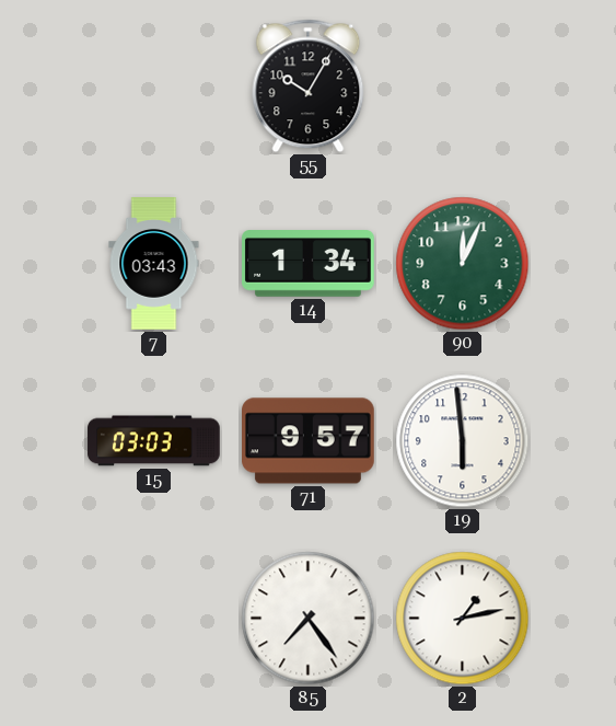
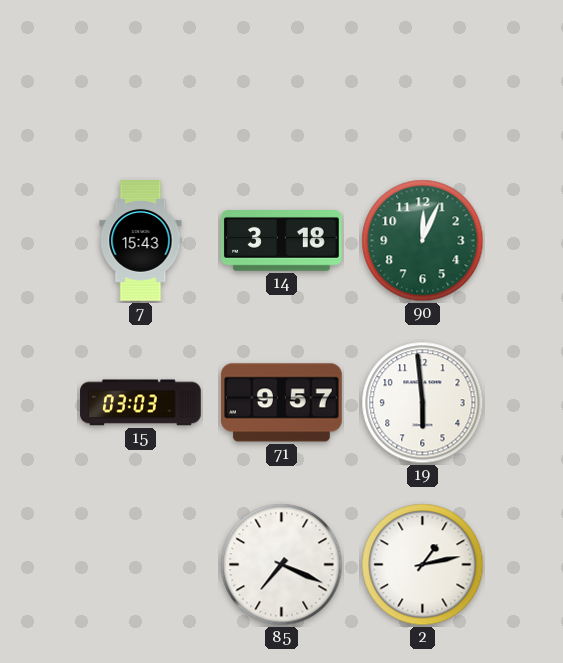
55: 10:05 -> none
7: 03:43 -> 15:43
14: 1:34 -> 3:18
85: 7:24 -> 7:19
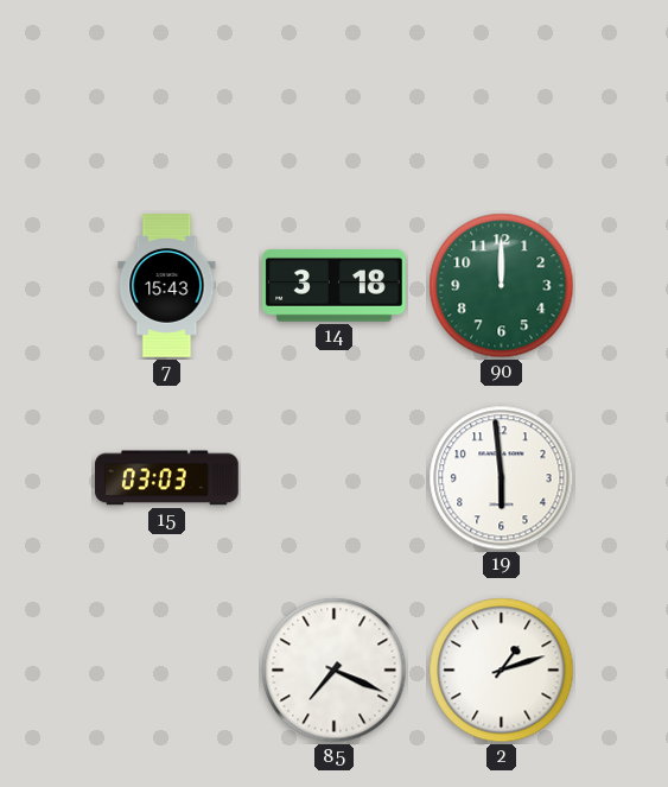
90: 12:04 -> 12:00
71: 9:57 -> none
2: 1:13 -> 1:12
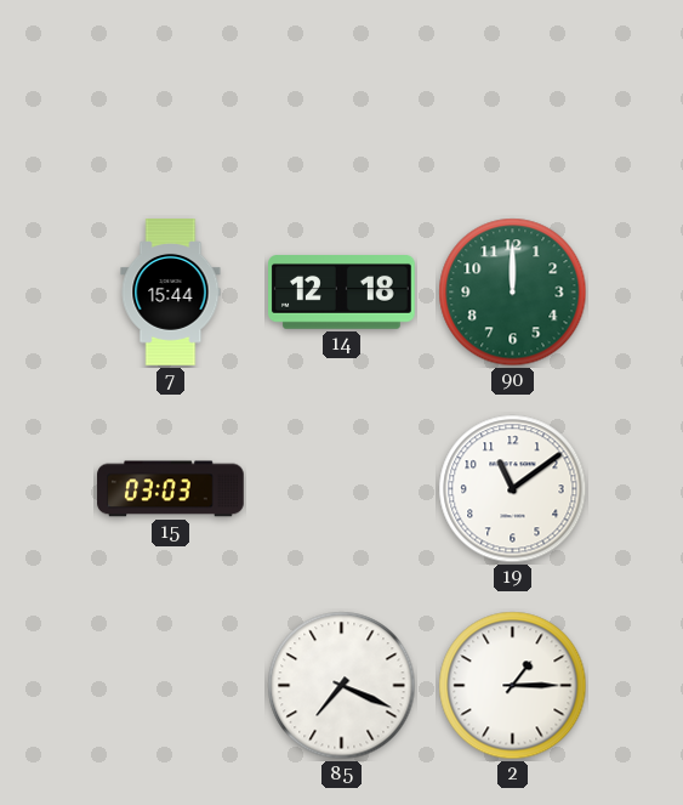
7: 15:43 -> 15:44
14: 3:18 -> 12:18
19: 5:59 -> 11:09
2: 1:12 -> 1:15
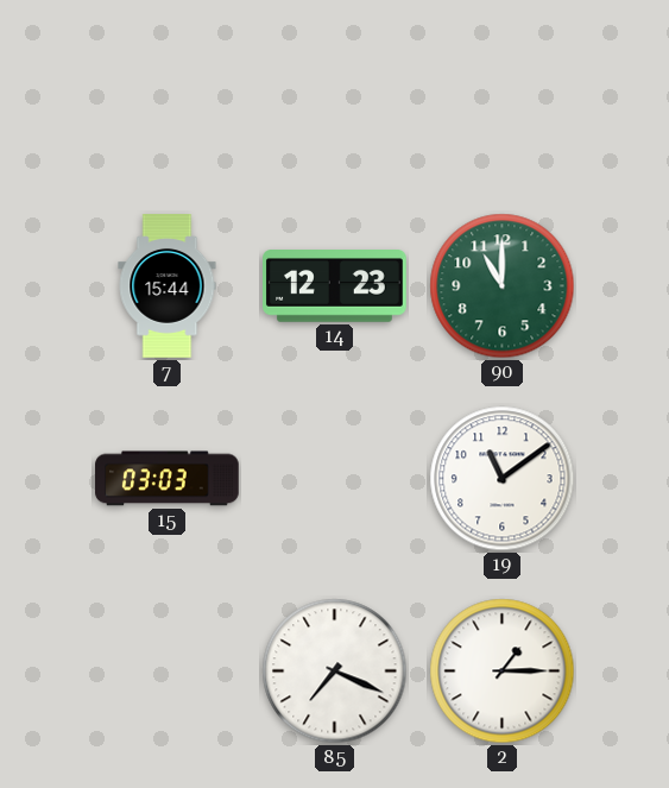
14: 12:18 -> 12:23
90: 12:00 -> 11:00
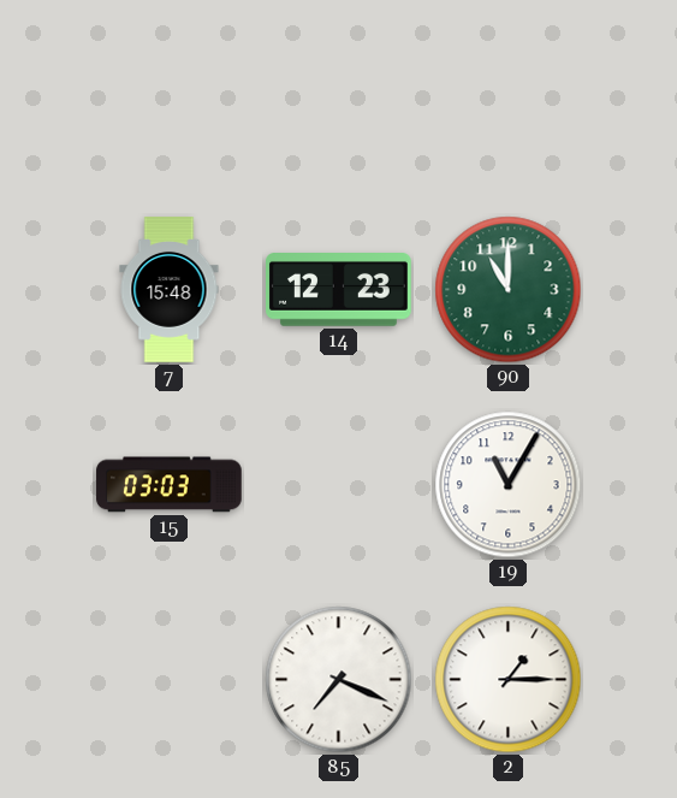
7: 15:44 -> 15:48
19: 11:09 -> 11:05
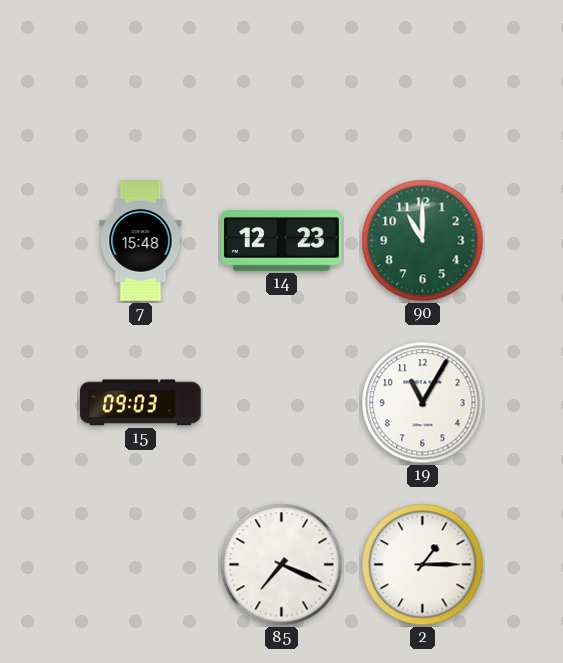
15: 03:03 -> 09:03
